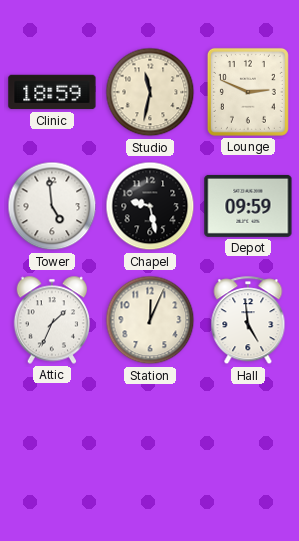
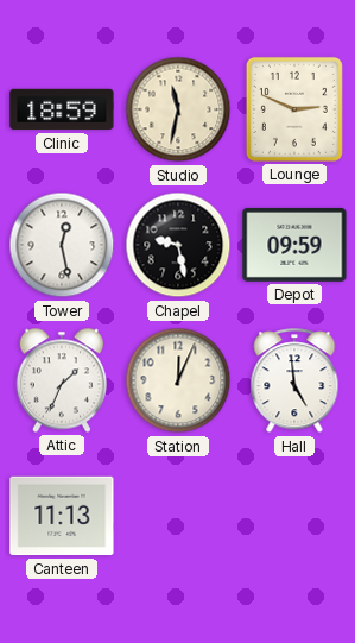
Tower: 4:59 -> 12:28
Canteen: none -> 11:13
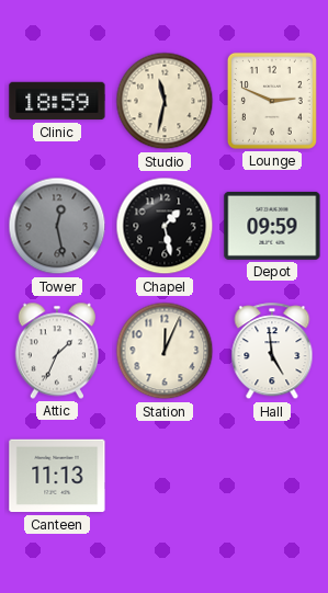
Tower dial: white -> grey
Chapel: 9:28 -> 1:28
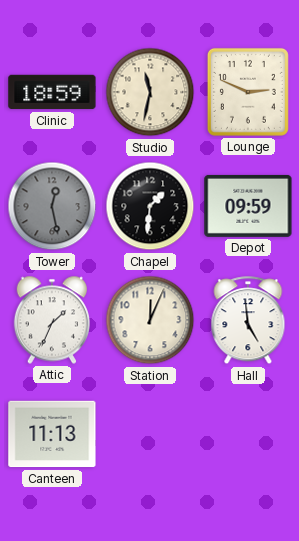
Chapel: 1:28 -> 1:31
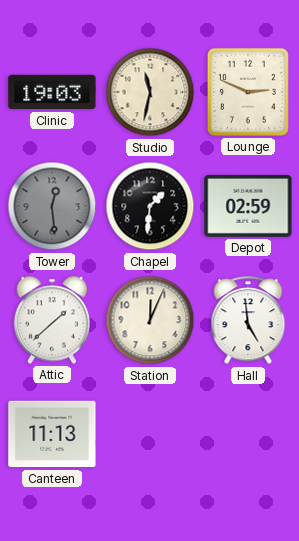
Clinic: 18:59 -> 19:03
Tower: 12:28 -> 12:29
Depot: 09:59 -> 02:59
Attic: 1:34 -> 1:38
